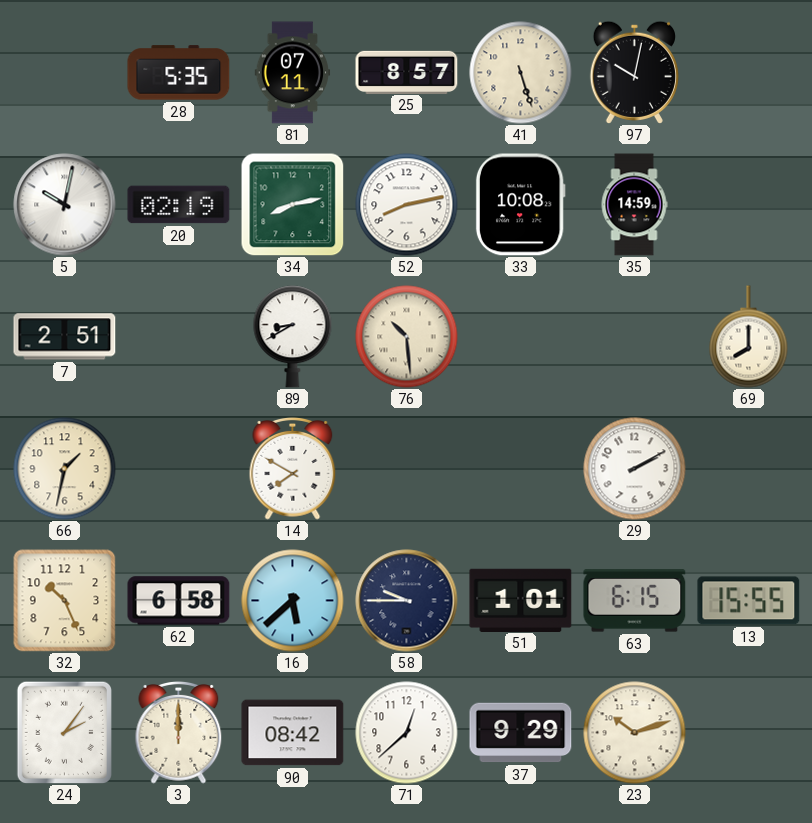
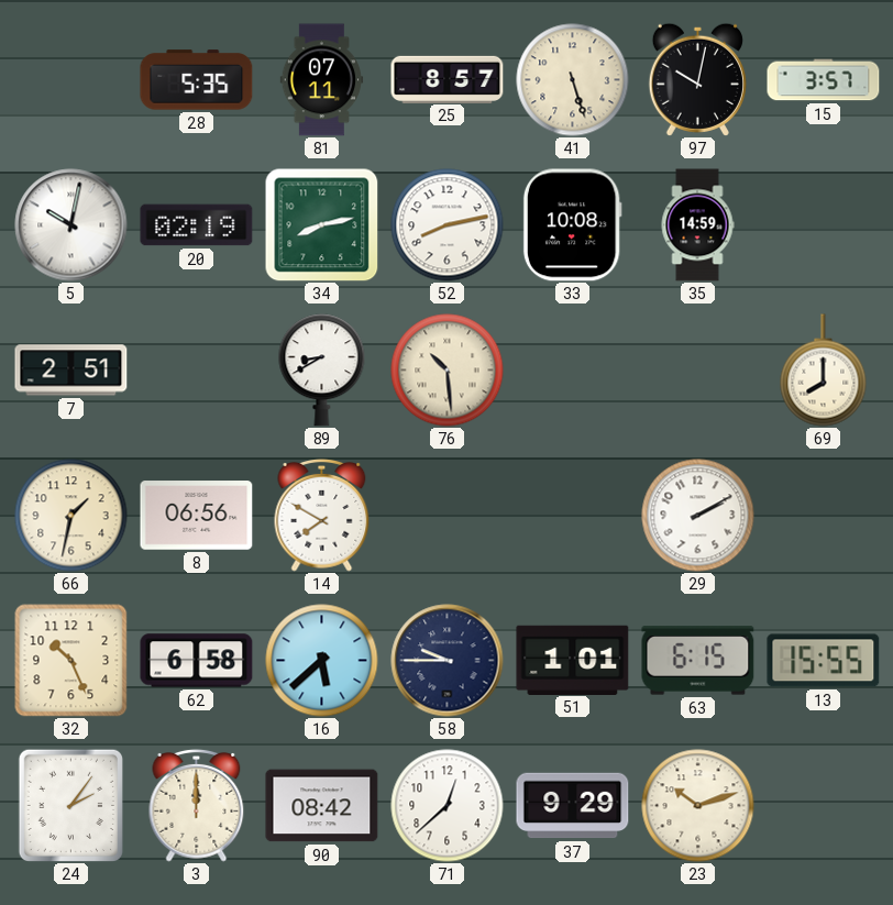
15: none -> 3:57
8: none -> 06:56
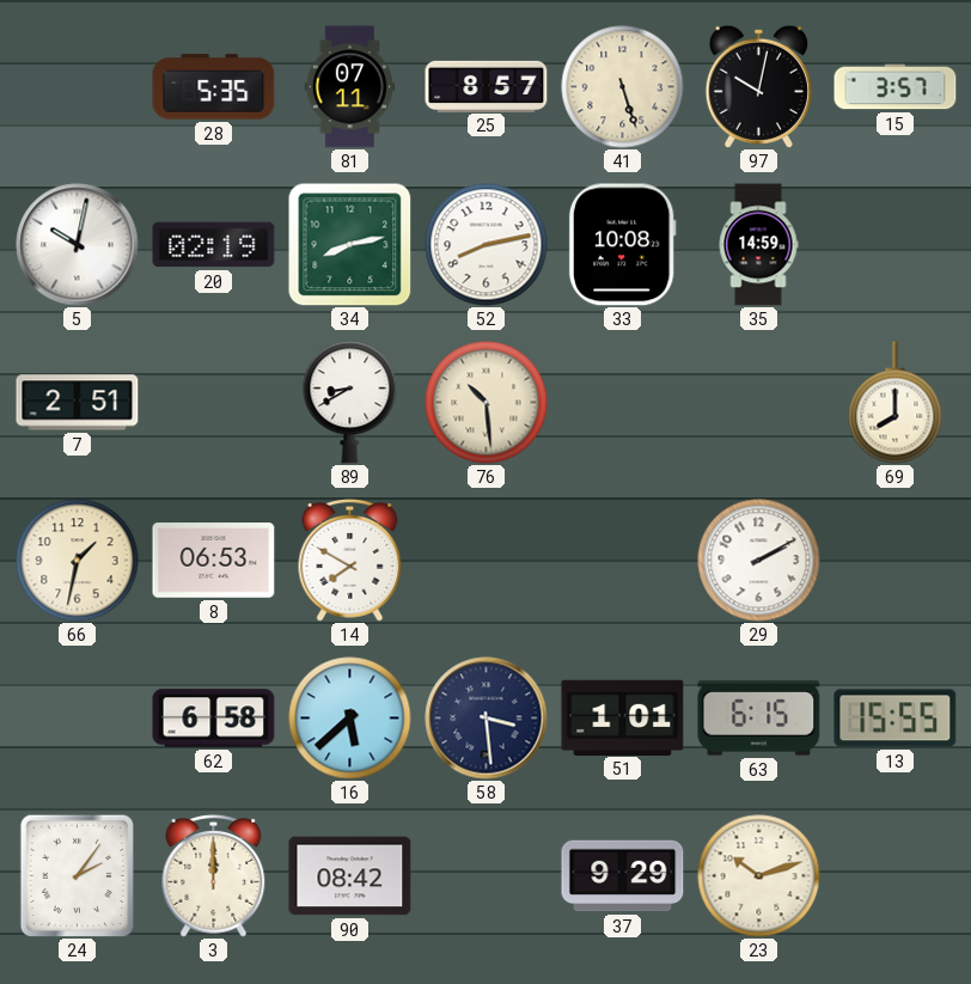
8: 06:56 -> 06:53
32: 10:26 -> none
58: 9:45 -> 3:29
71: 12:38 -> none
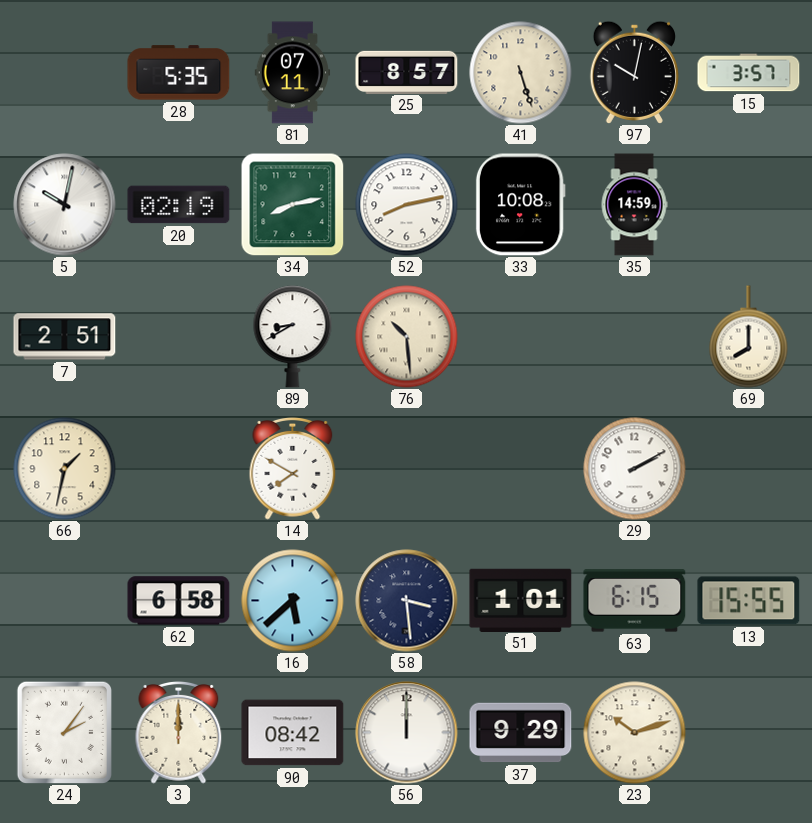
8: 06:53 -> none
56: none -> 12:00
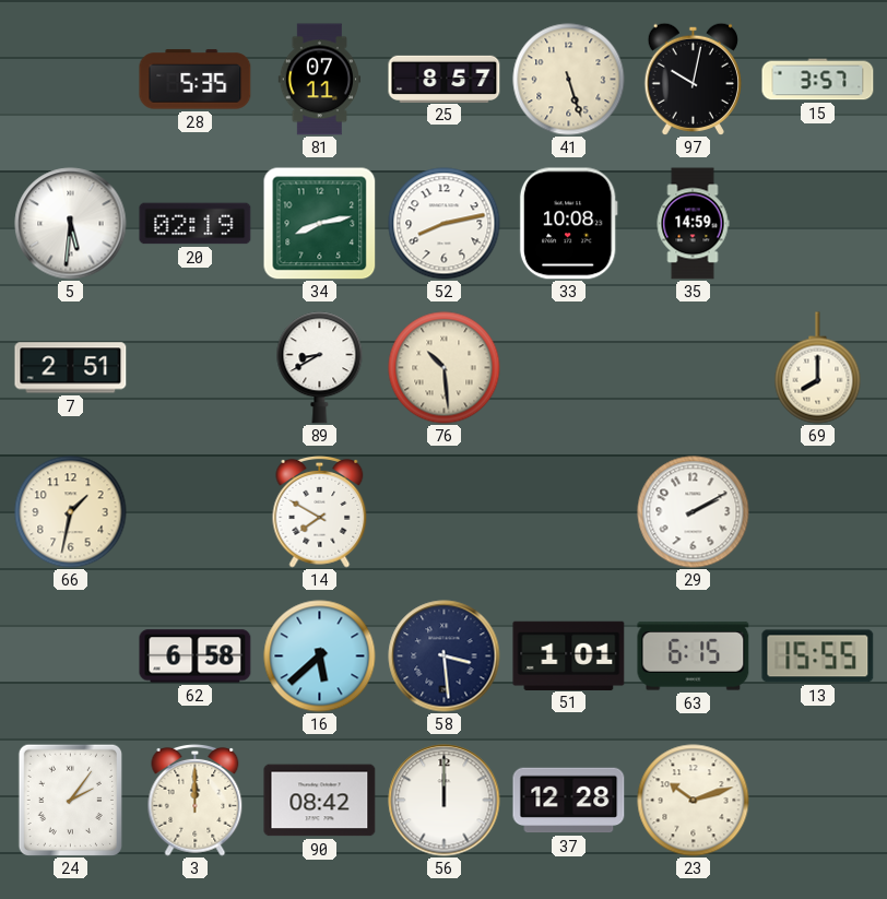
5: 10:02 -> 5:31
37: 9:29 -> 12:28
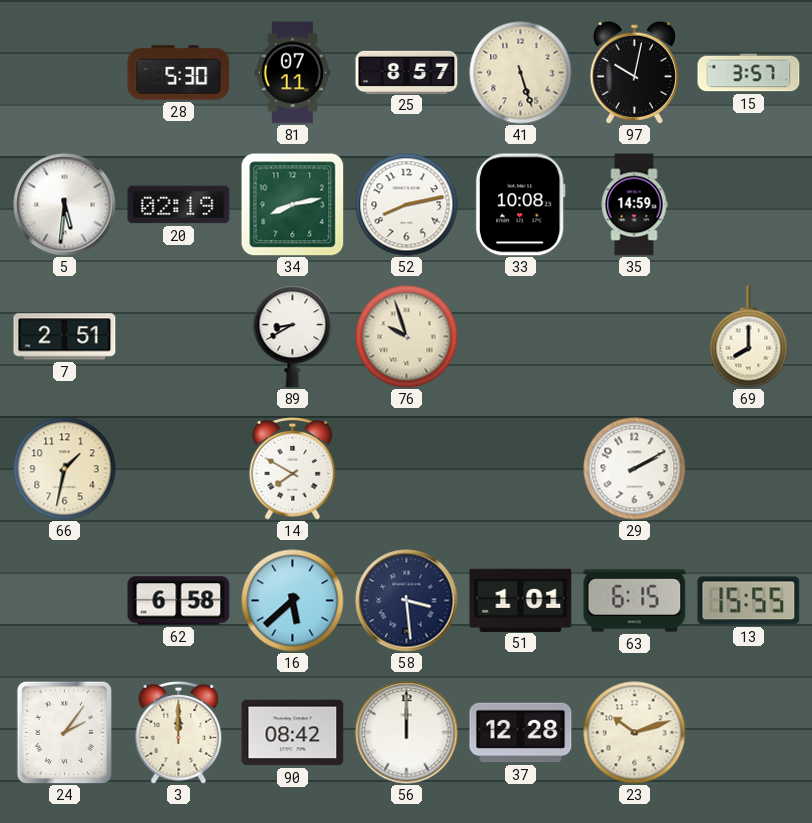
28: 5:35 -> 5:30
76: 10:29 -> 9:57
